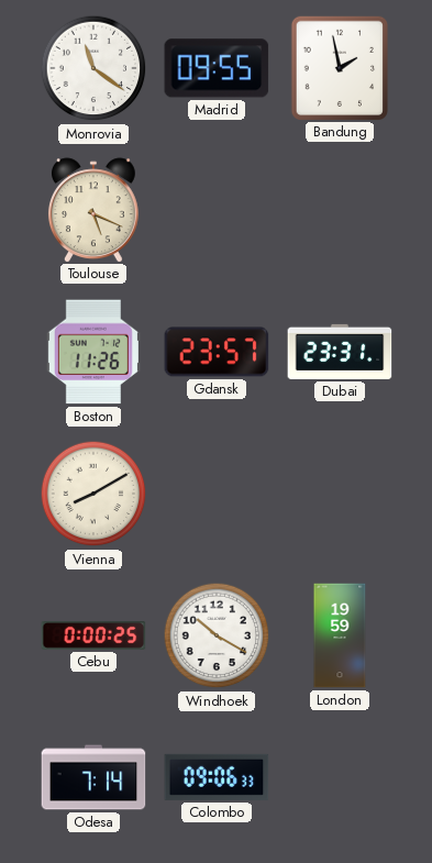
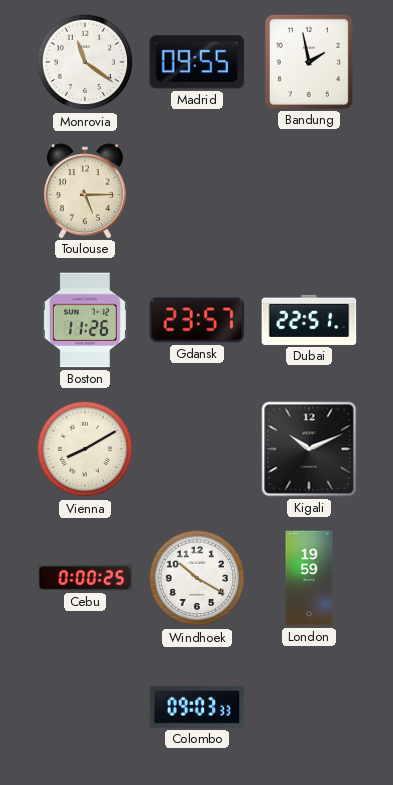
Toulouse: 5:19 -> 5:15
Dubai: 23:31 -> 22:51
Kigali: none -> 10:11
Odesa: 7:14 -> none
Colombo: 09:06 -> 09:03
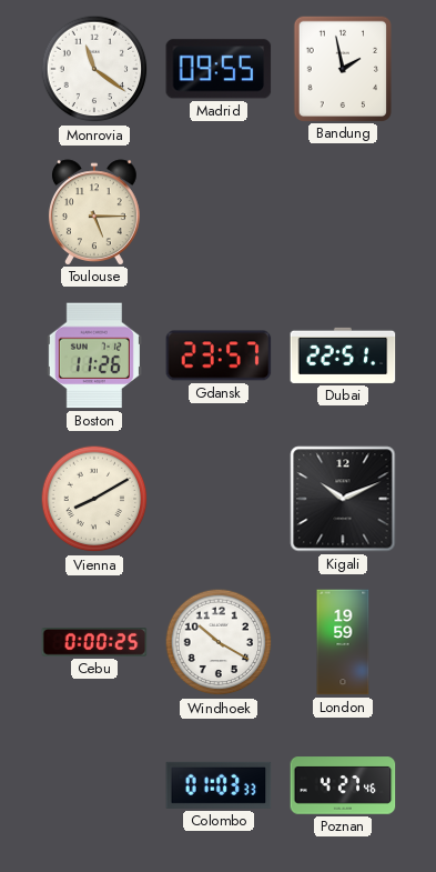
Colombo: 09:03 -> 01:03
Poznan: none -> 4:27
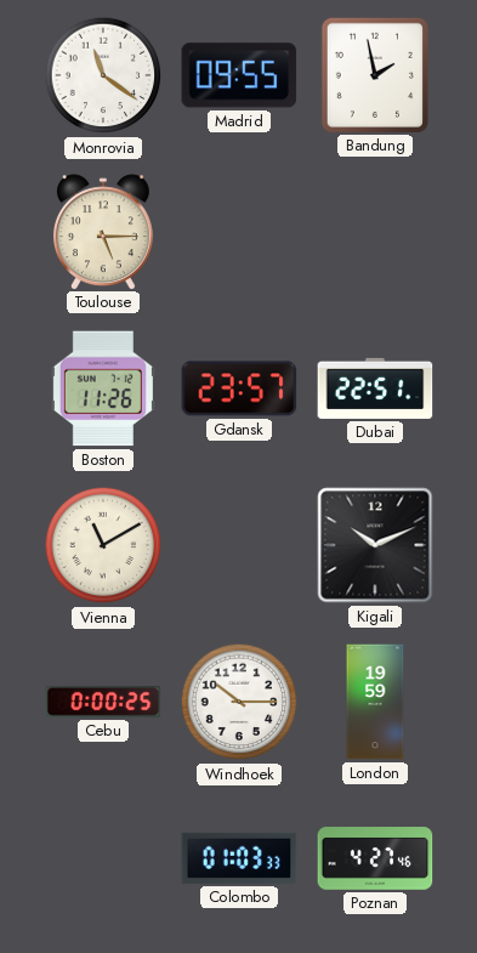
Vienna: 8:10 -> 11:10
Windhoek: 10:20 -> 10:15
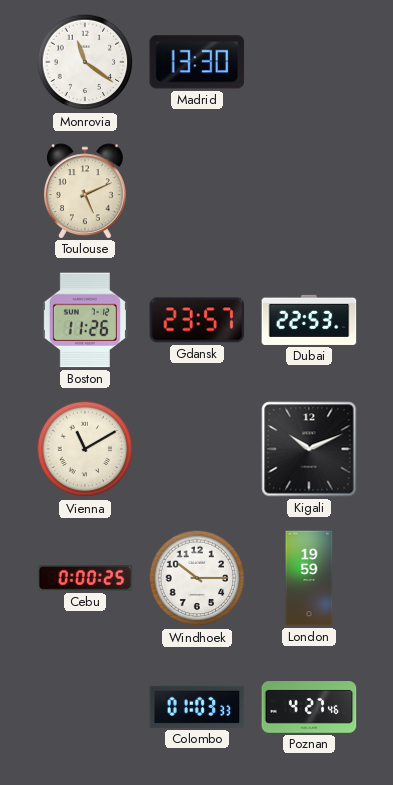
Madrid: 09:55 -> 13:30
Bandung: 1:58 -> none
Toulouse: 5:15 -> 5:11
Dubai: 22:51 -> 22:53
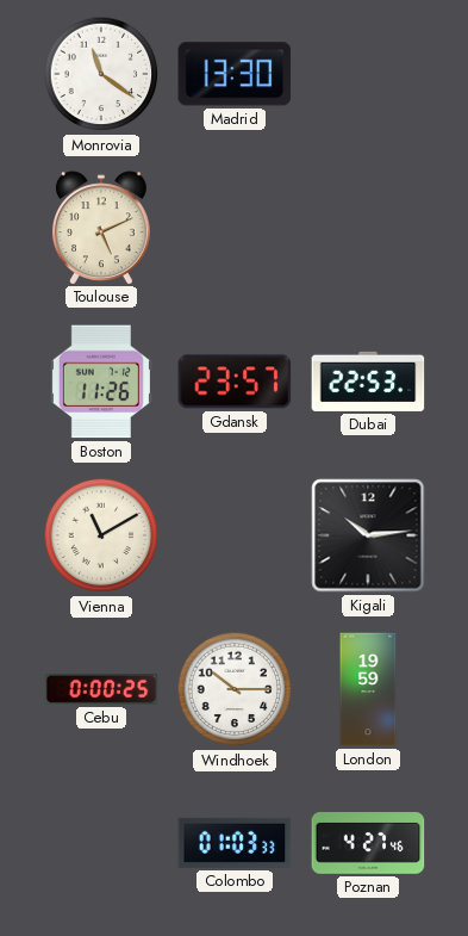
Kigali: 10:11 -> 10:14
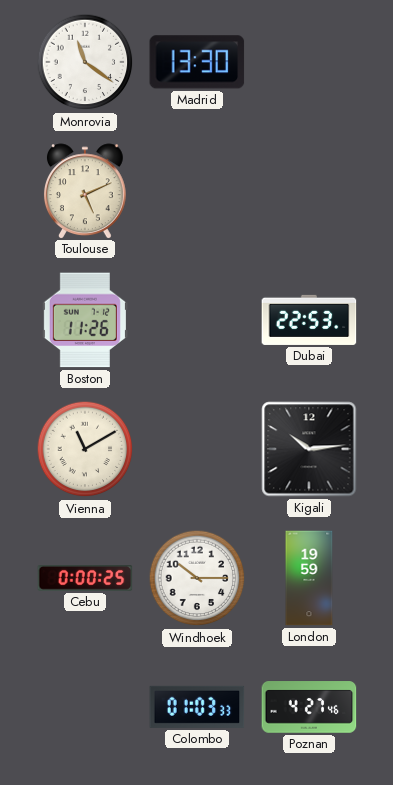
Gdansk: 23:57 -> none
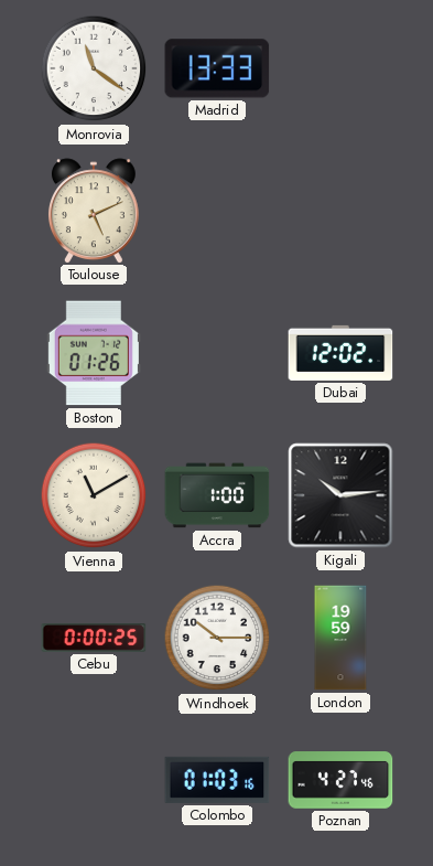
Madrid: 13:30 -> 13:33
Boston: 11:26 -> 01:26
Dubai: 22:53 -> 12:02
Accra: none -> 1:00
Colombo: 01:03:33 -> 01:03:16
